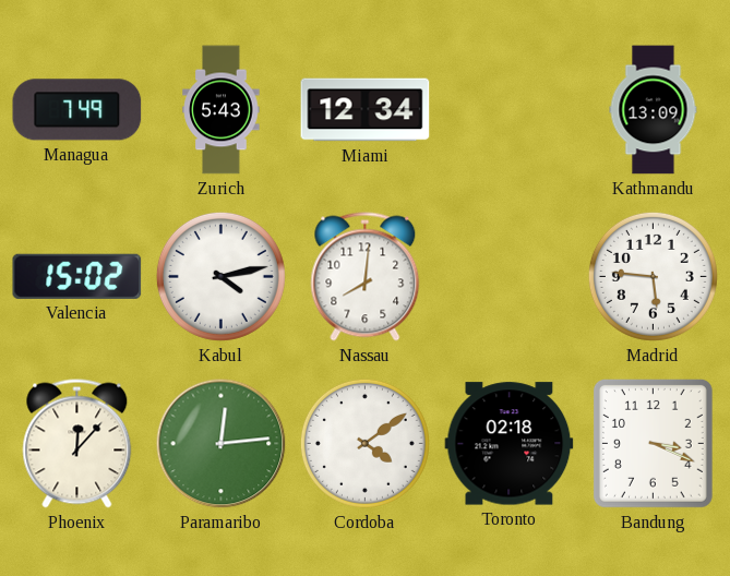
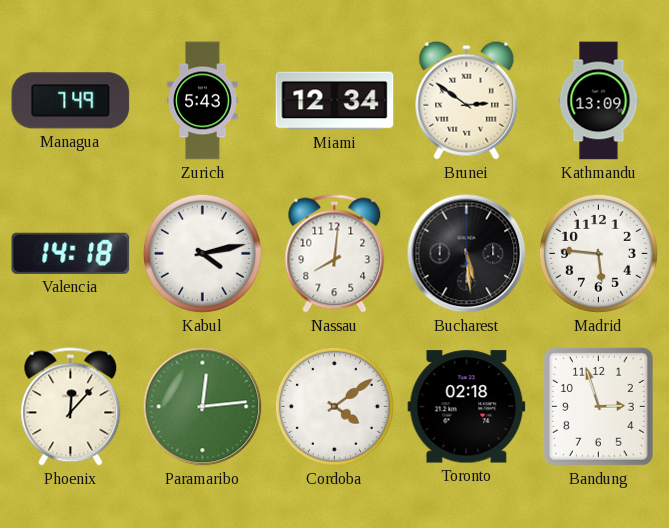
Brunei: none -> 2:51
Valencia: 15:02 -> 14:18
Bucharest: none -> 5:29
Bandung: 3:19 -> 2:57
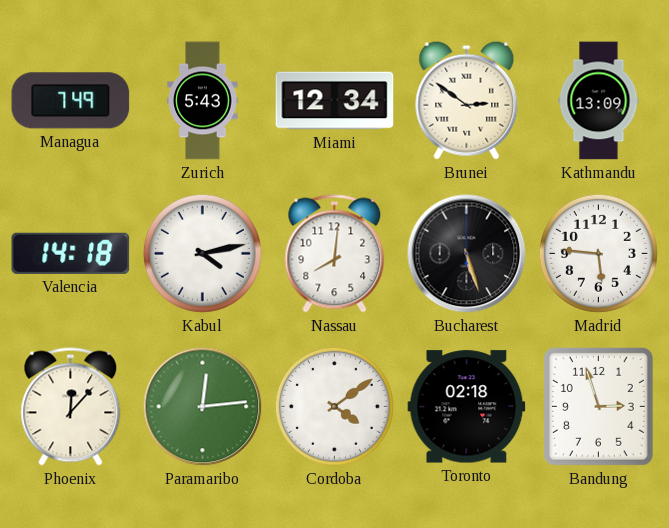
Bucharest: 5:29 -> 5:27
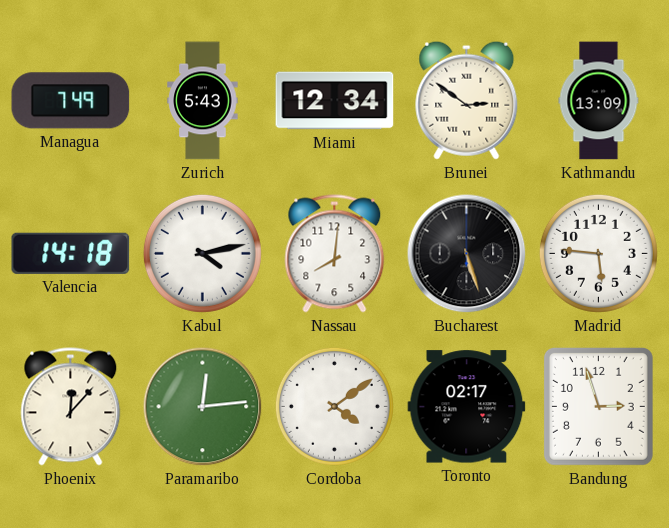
Toronto: 02:18 -> 02:17
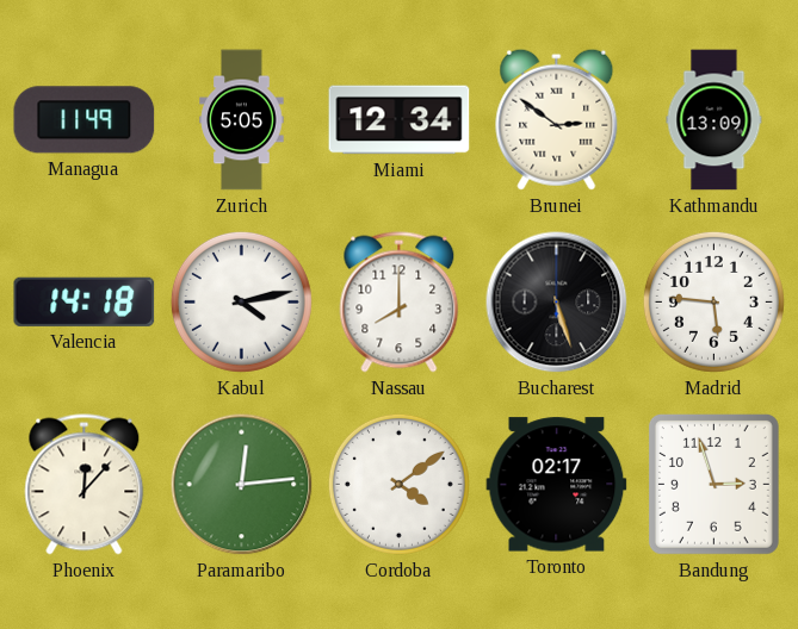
Managua: 7:49 -> 11:49
Zurich: 5:43 -> 5:05
Nassau: 8:01 -> 8:00
